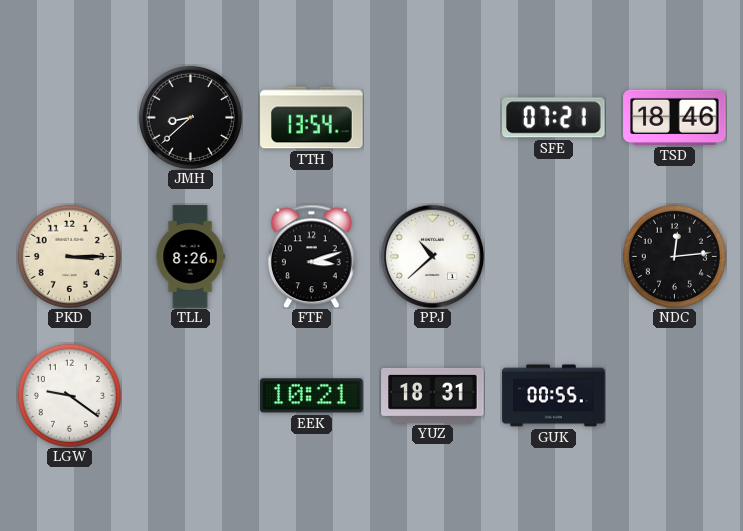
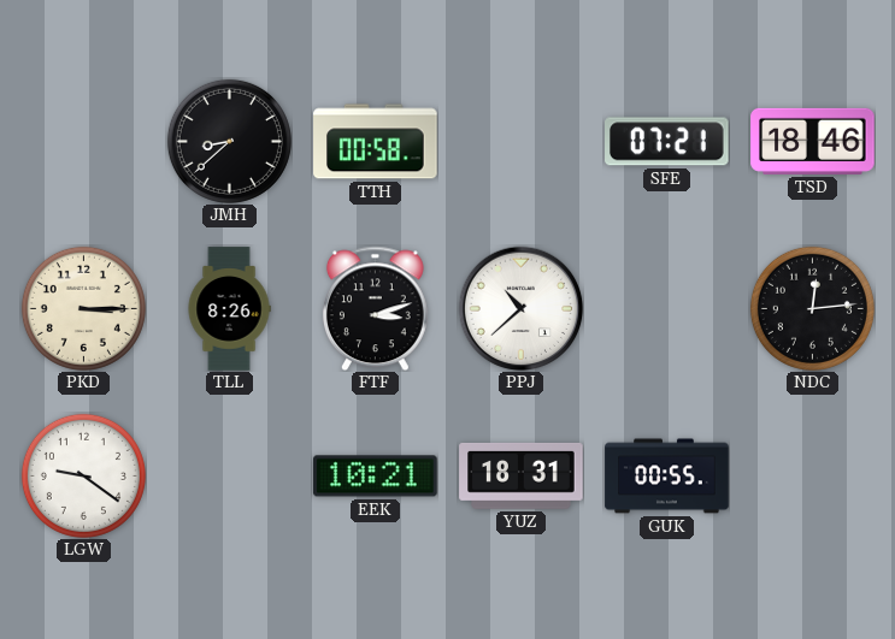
TTH: 13:54 -> 00:58
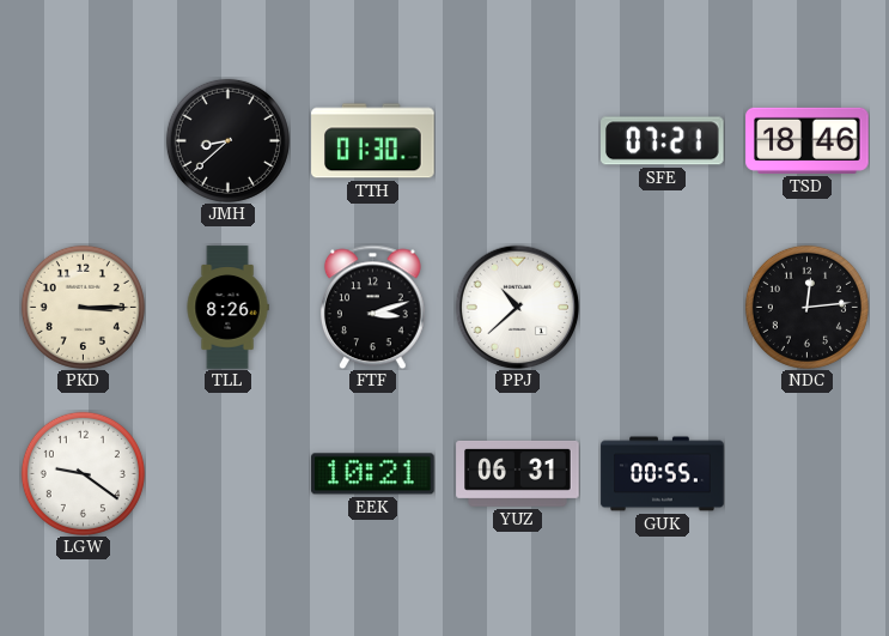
TTH: 00:58 -> 01:30
YUZ: 18:31 -> 06:31
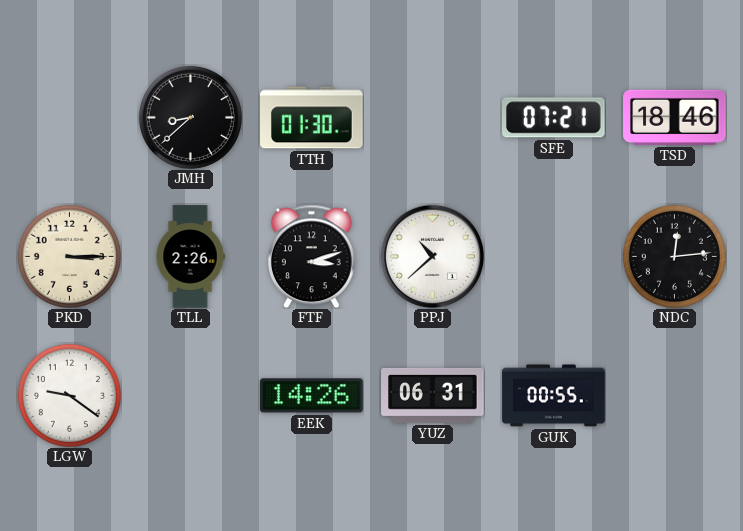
TLL: 8:26 -> 2:26
EEK: 10:21 -> 14:26
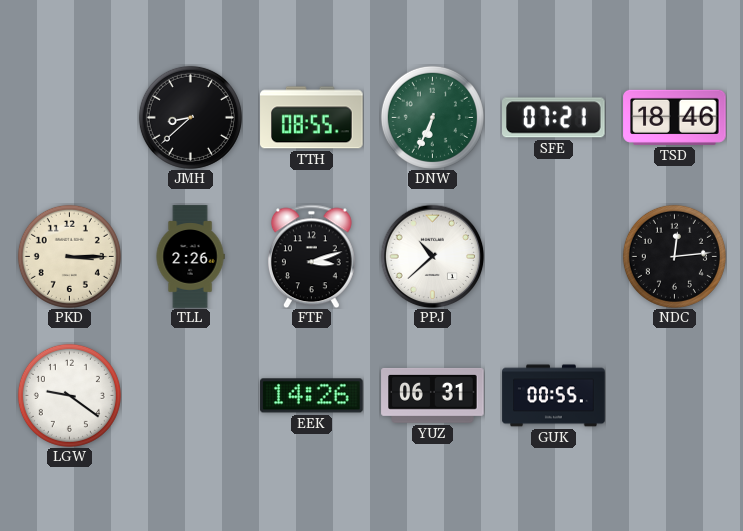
TTH: 01:30 -> 08:55
DNW: none -> 6:34
